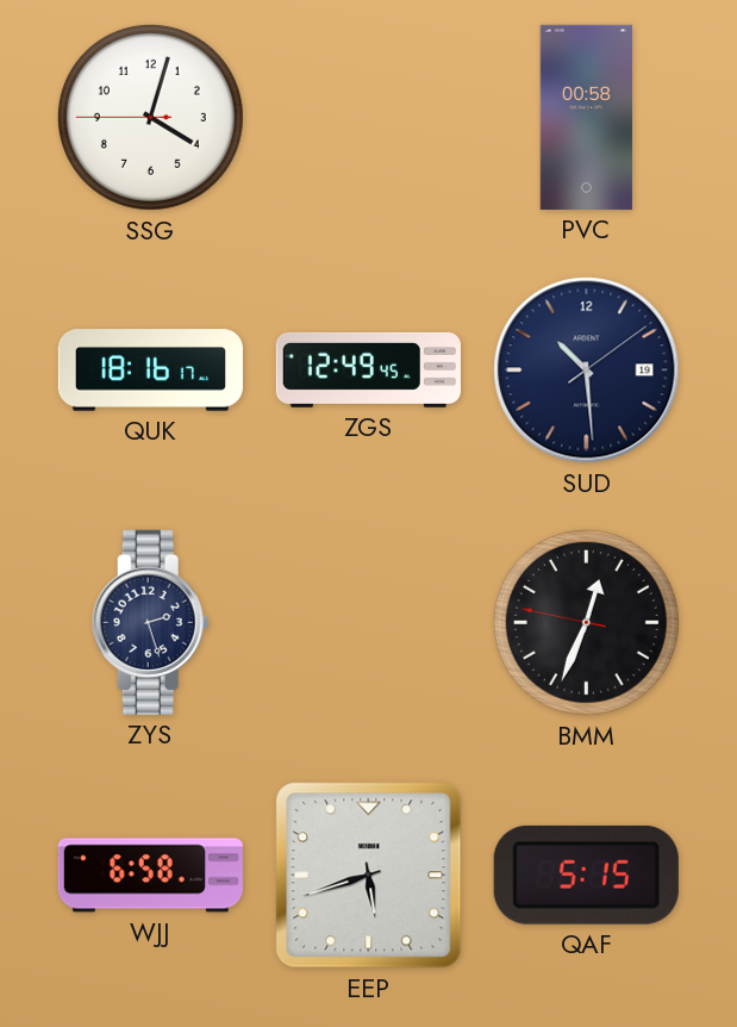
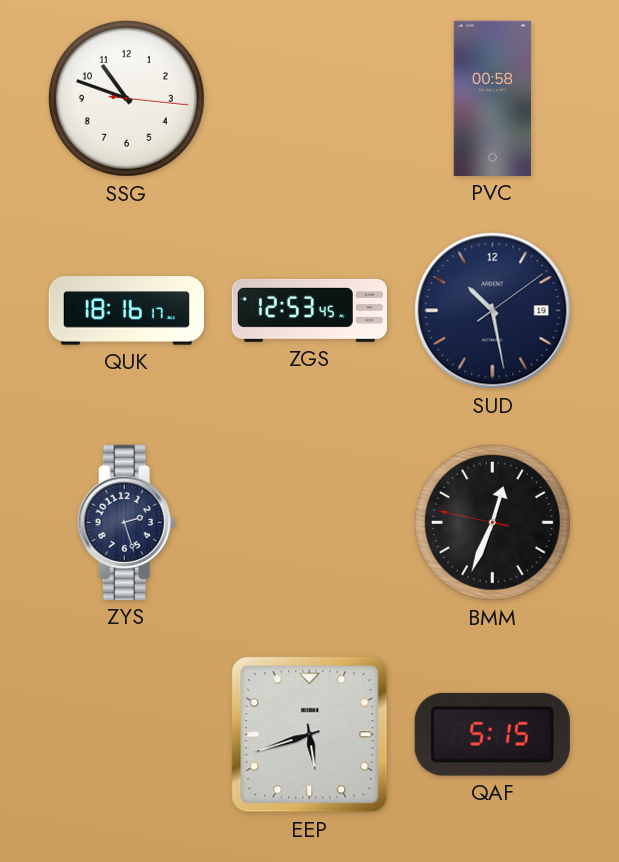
SSG: 4:02 -> 10:48
ZGS: 12:49 -> 12:53
SUD: 10:29 -> 10:28
WJJ: 6:58 -> none
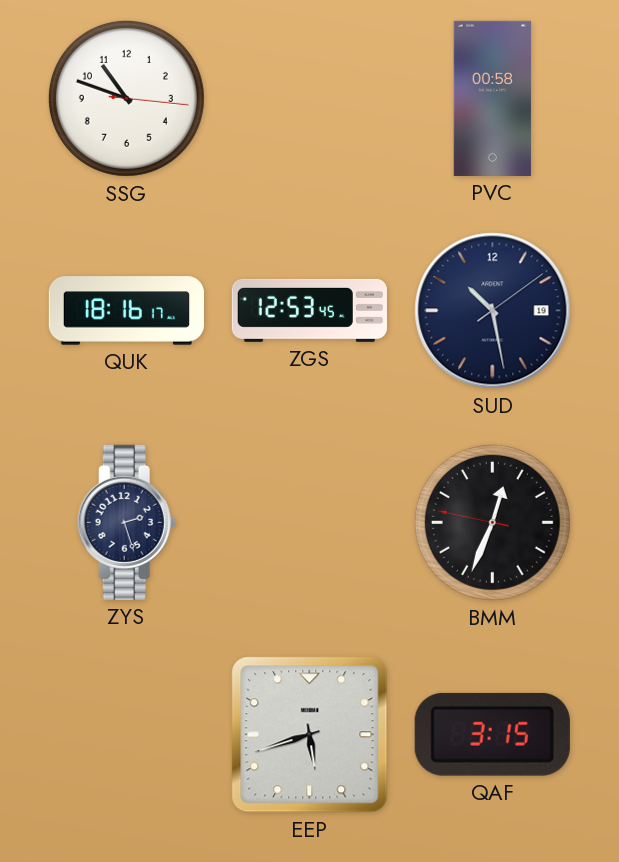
QAF: 5:15 -> 3:15
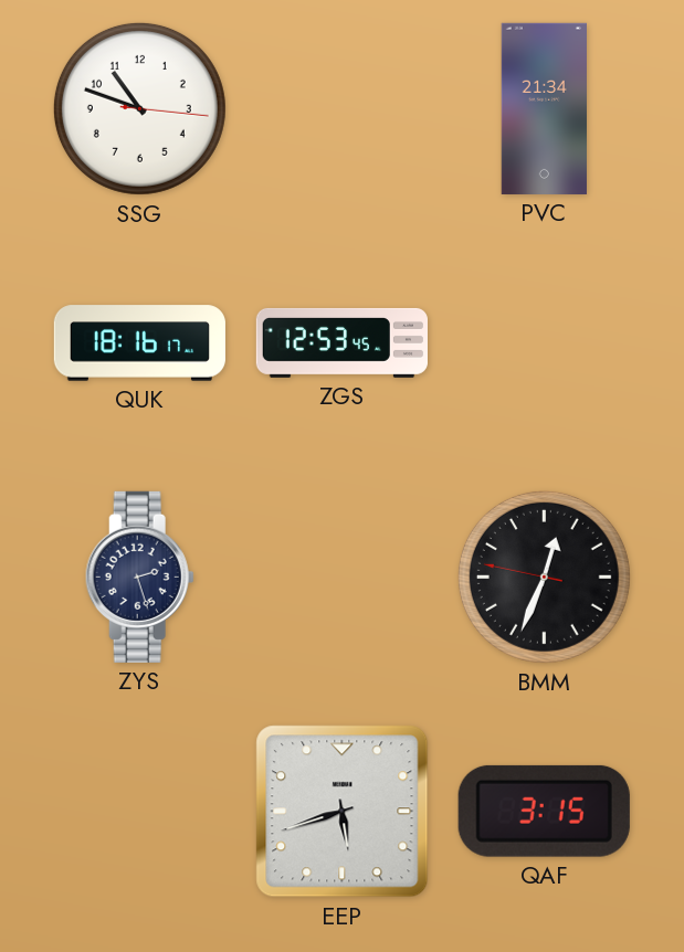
PVC: 00:58 -> 21:34
SUD: 10:28 -> none
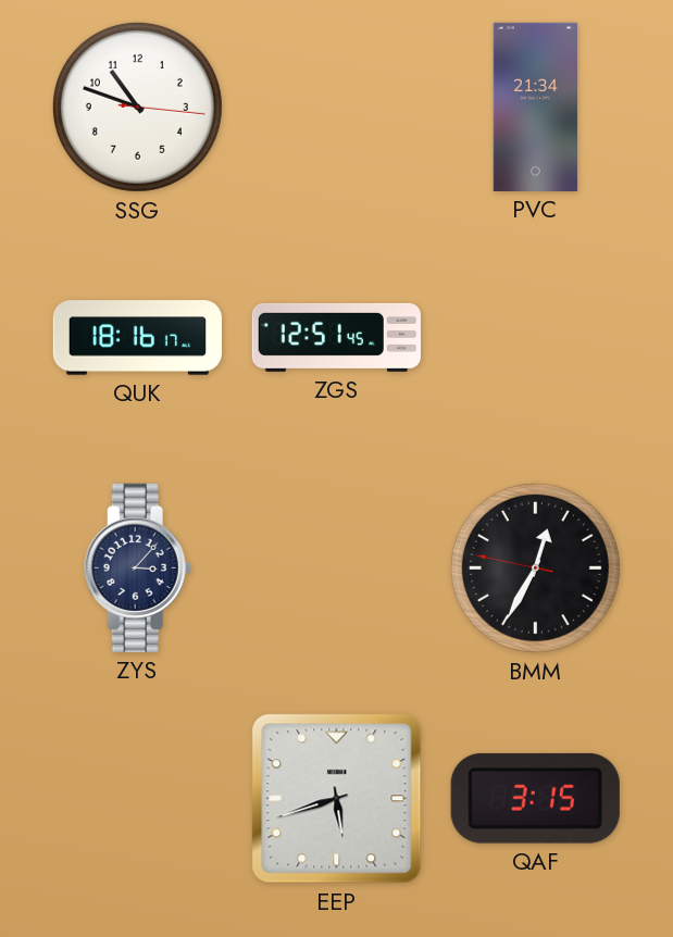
ZGS: 12:53 -> 12:51
ZYS: 2:27 -> 3:07
BMM: 12:33 -> 12:34
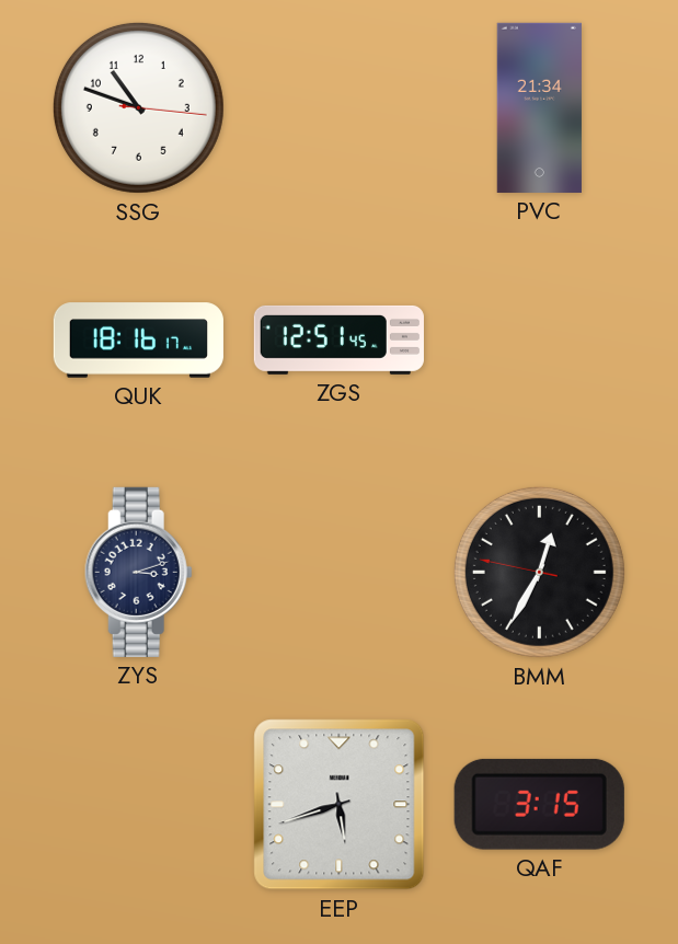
ZYS: 3:07 -> 3:12
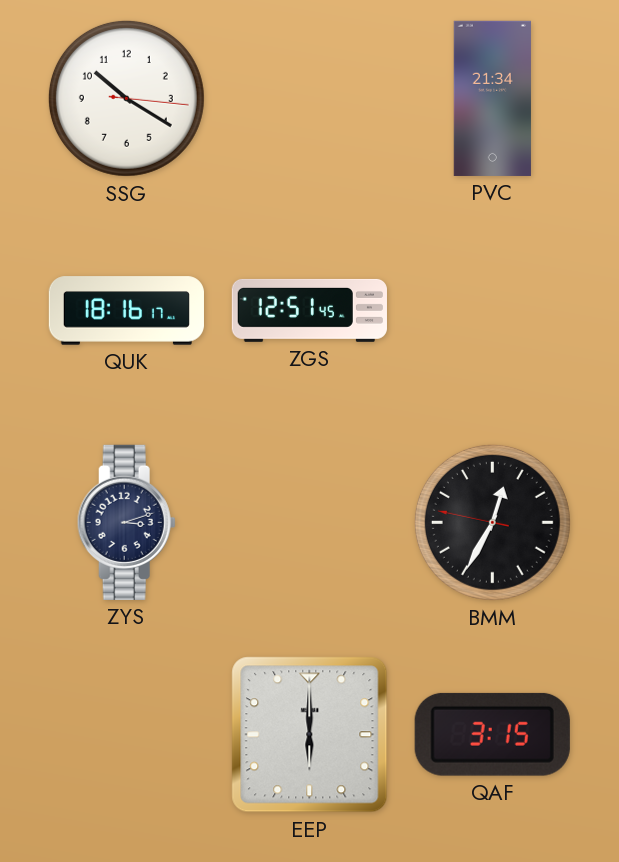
SSG: 10:48 -> 10:20
EEP: 5:42 -> 6:00
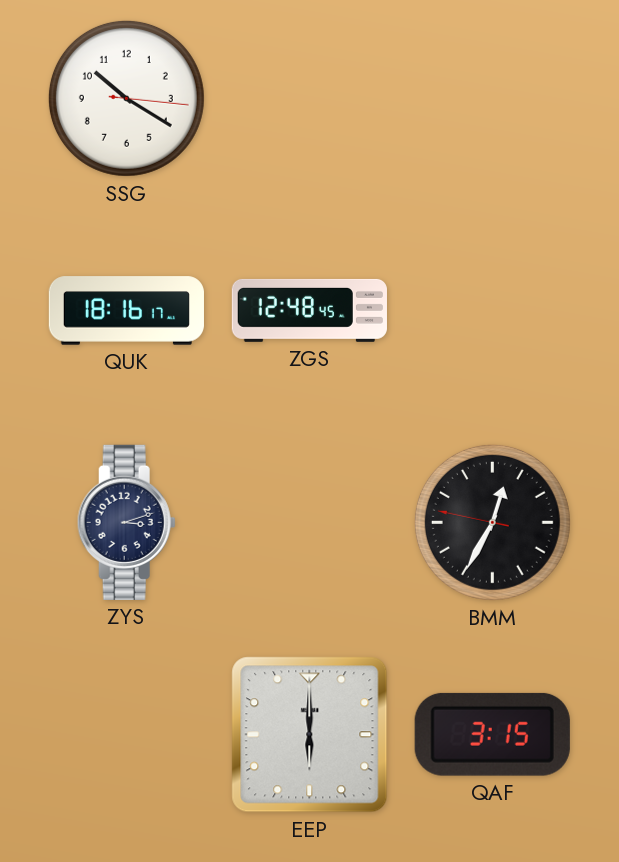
PVC: 21:34 -> none
ZGS: 12:51 -> 12:48
